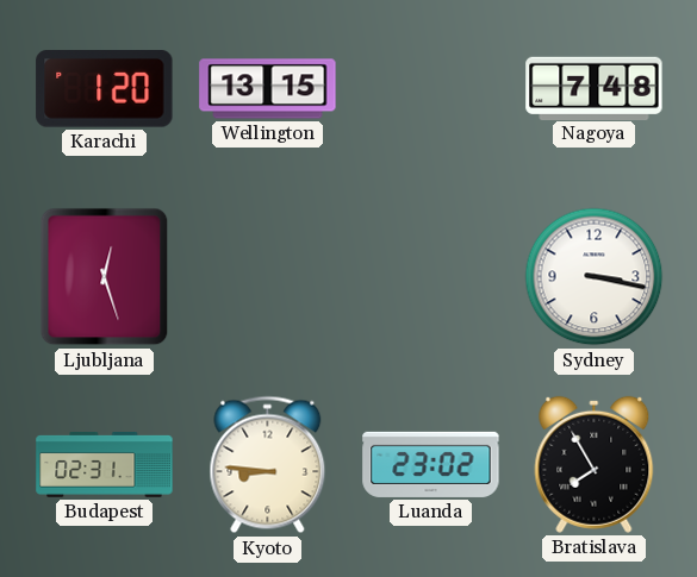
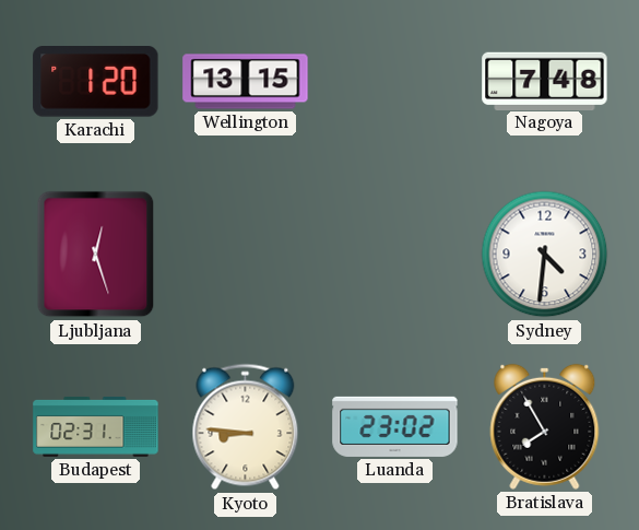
Sydney: 3:17 -> 4:31
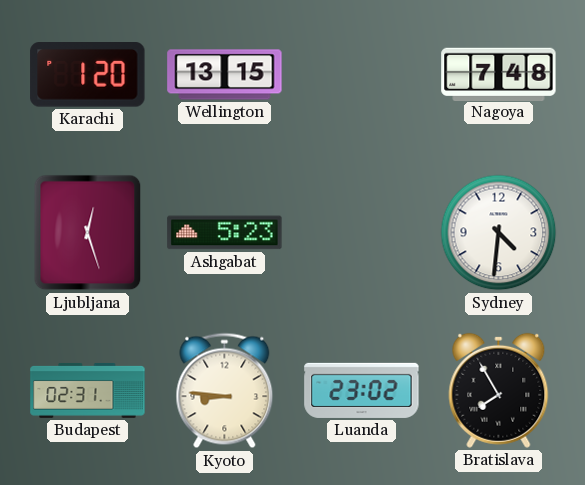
Ashgabat: none -> 5:23
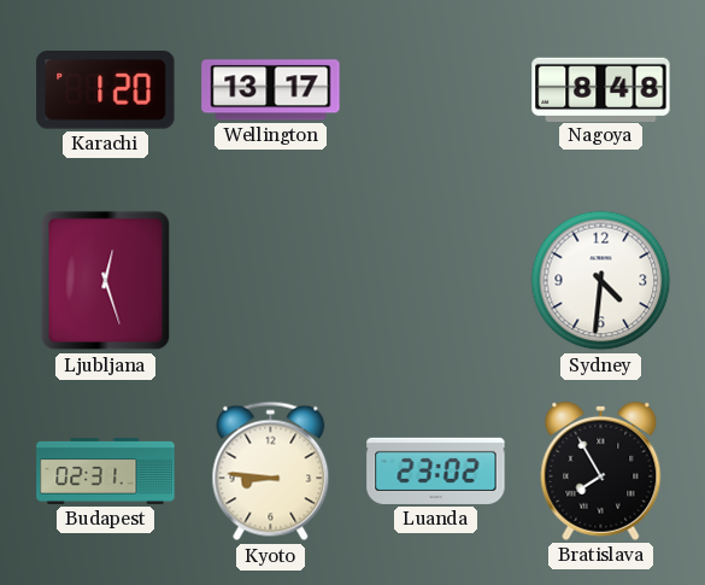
Wellington: 13:15 -> 13:17
Nagoya: 7:48 -> 8:48
Ashgabat: 5:23 -> none
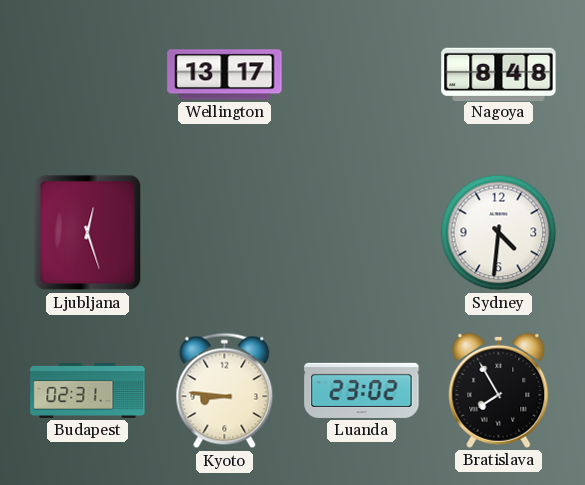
Karachi: 1:20 -> none
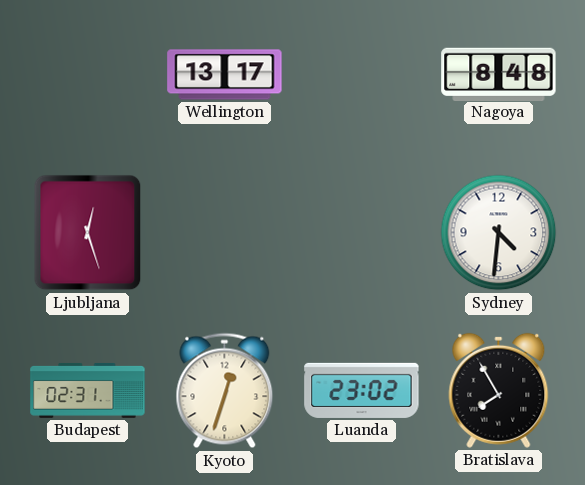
Kyoto: 8:46 -> 12:33
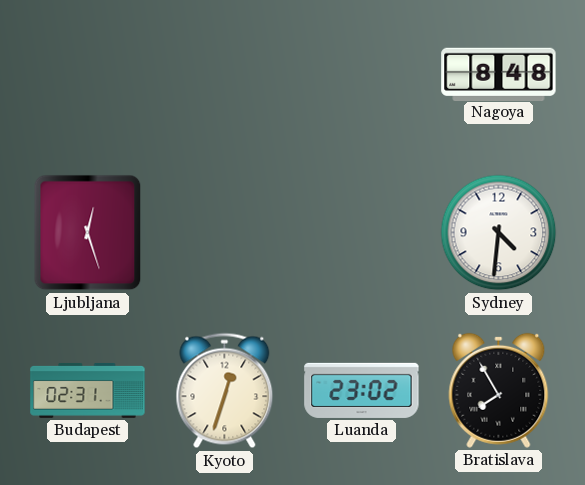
Wellington: 13:17 -> none
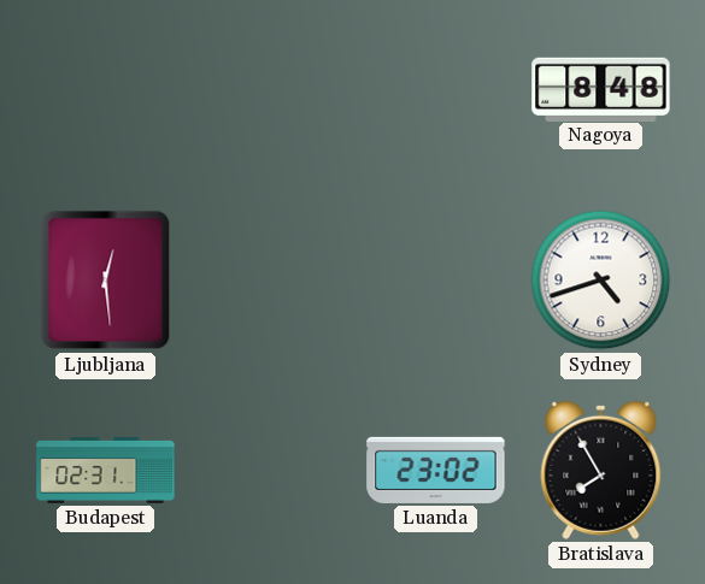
Ljubljana: 12:27 -> 12:29
Sydney: 4:31 -> 4:42
Kyoto: 12:33 -> none
